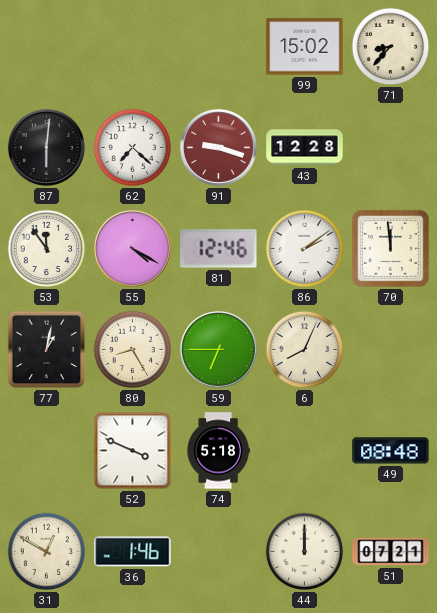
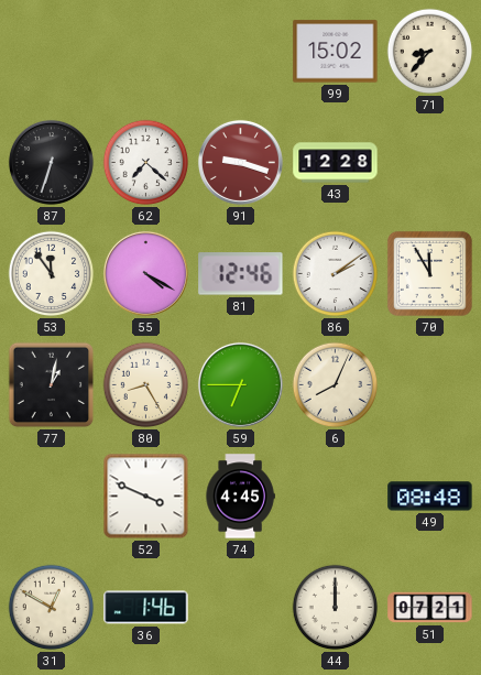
87: 6:01 -> 6:33
70: 11:59 -> 11:55
74: 5:18 -> 4:45
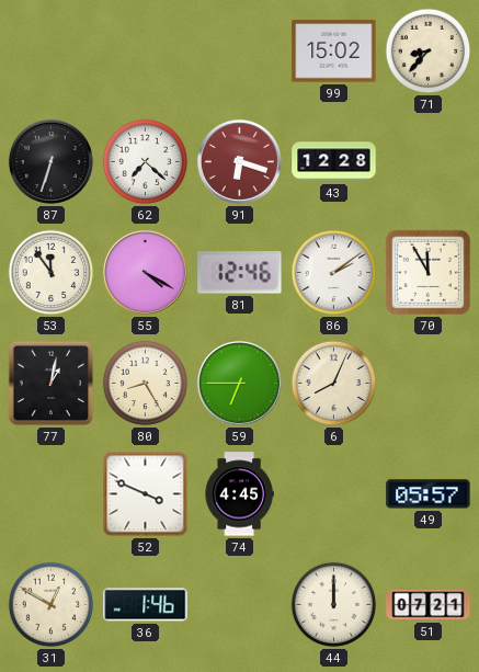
91: 9:18 -> 6:18
49: 08:48 -> 05:57
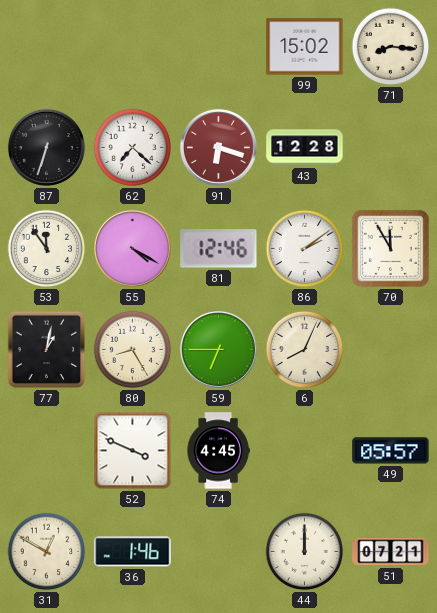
71: 8:37 -> 8:16
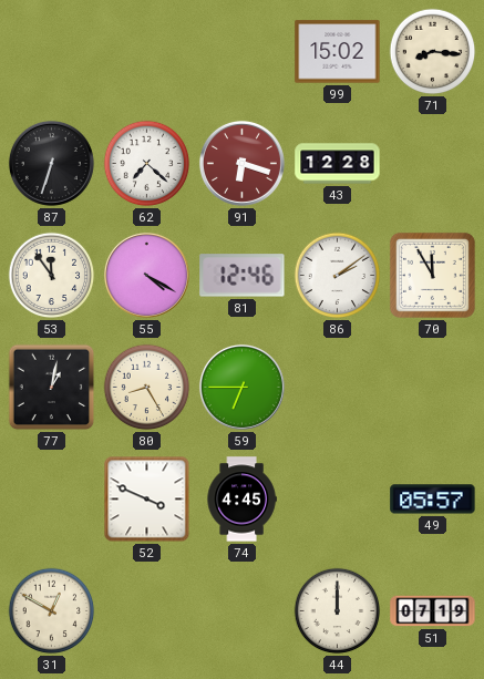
6: 8:04 -> none
36: 1:46 -> none
51: 07:21 -> 07:19
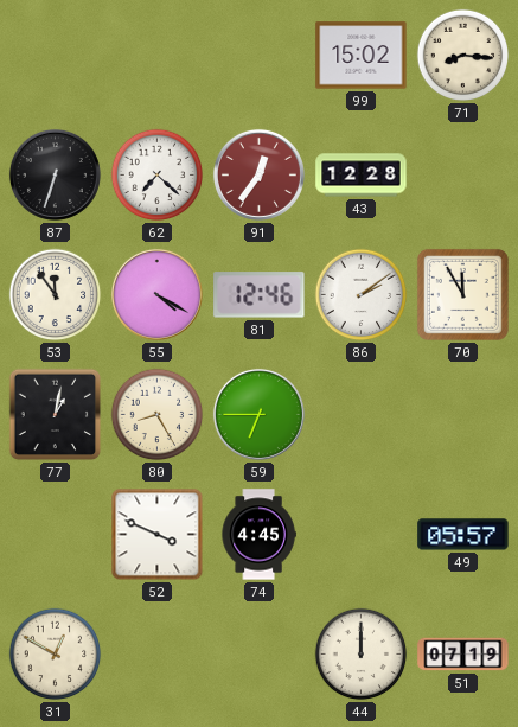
91: 6:18 -> 12:36
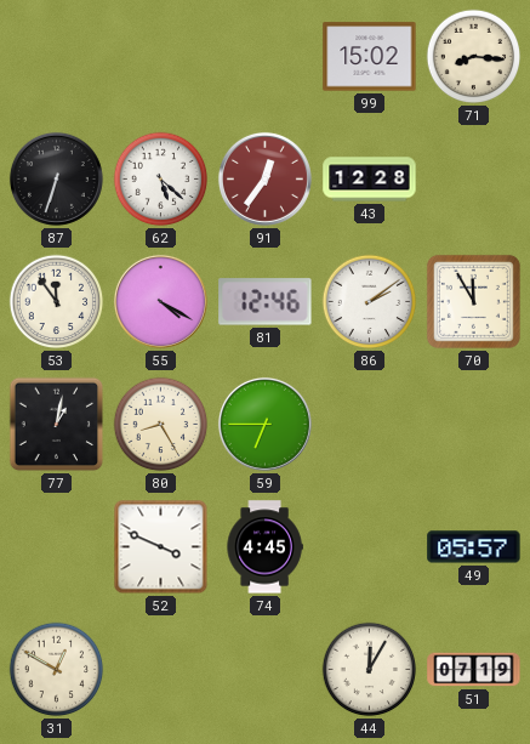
62: 7:22 -> 5:22
44: 12:00 -> 12:05
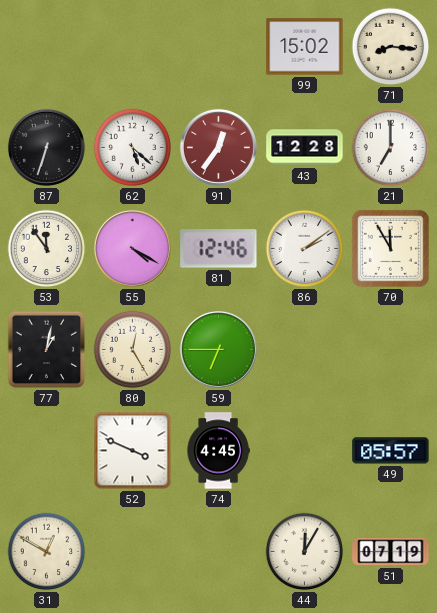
21: none -> 7:00
80: 8:25 -> 12:25
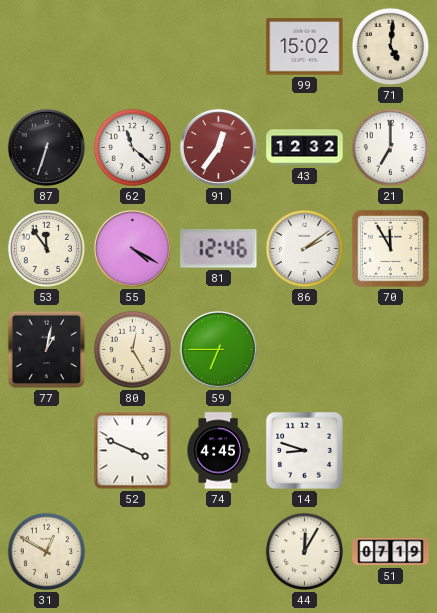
71: 8:16 -> 5:01
62: 5:22 -> 11:22
43: 12:28 -> 12:32
14: none -> 8:48
49: 05:57 -> none
